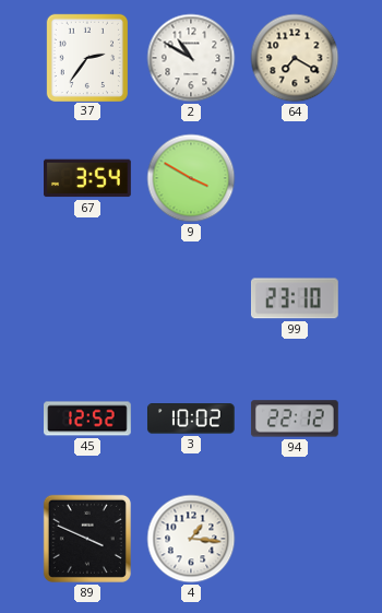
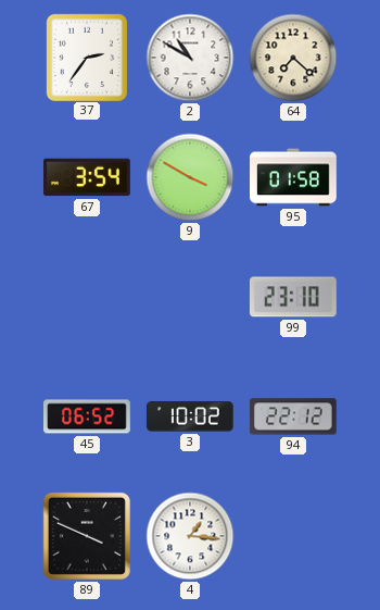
64: 7:20 -> 7:22
95: none -> 01:58
45: 12:52 -> 06:52
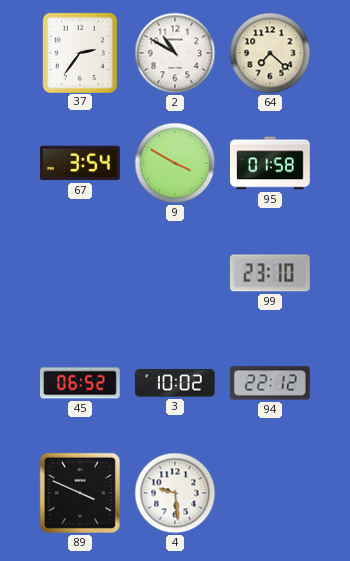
4: 1:16 -> 9:29
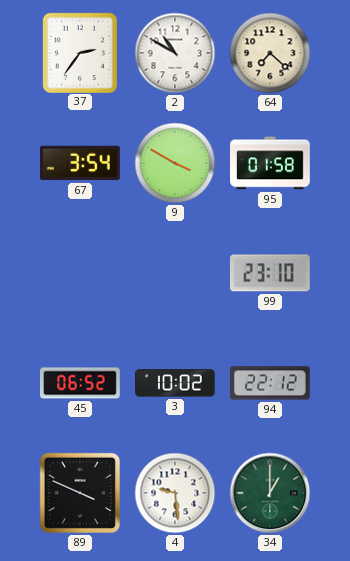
34: none -> 1:00
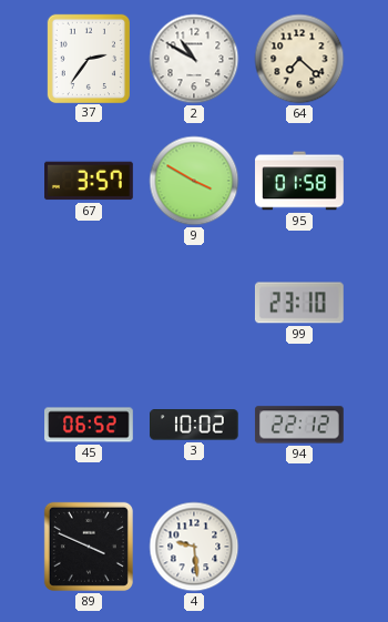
67: 3:54 -> 3:57
34: 1:00 -> none
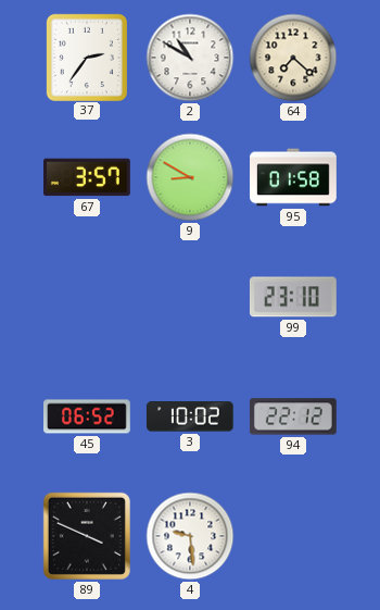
9: 3:50 -> 8:50
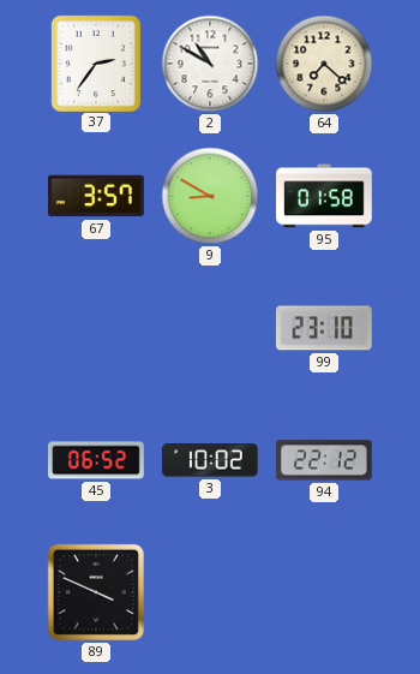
4: 9:29 -> none
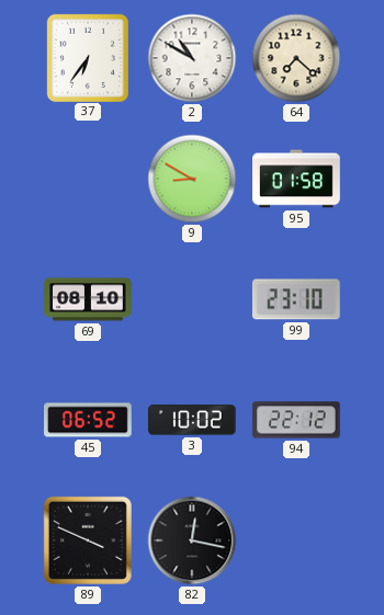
37: 2:36 -> 6:36
67: 3:57 -> none
69: none -> 08:10
82: none -> 12:17
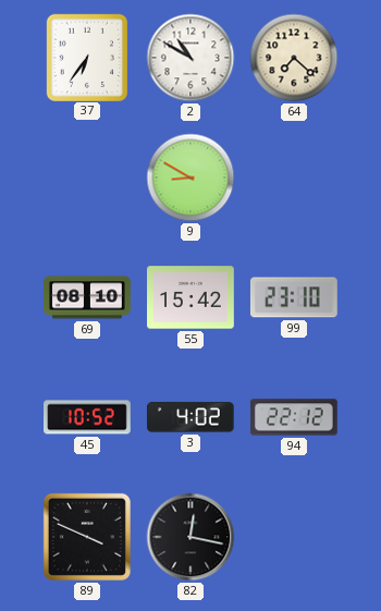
95: 01:58 -> none
55: none -> 15:42
45: 06:52 -> 10:52
3: 10:02 -> 4:02
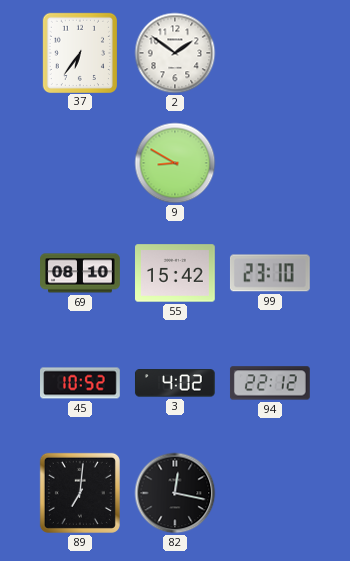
2: 10:50 -> 1:51
64: 7:22 -> none
89: 3:49 -> 7:01
